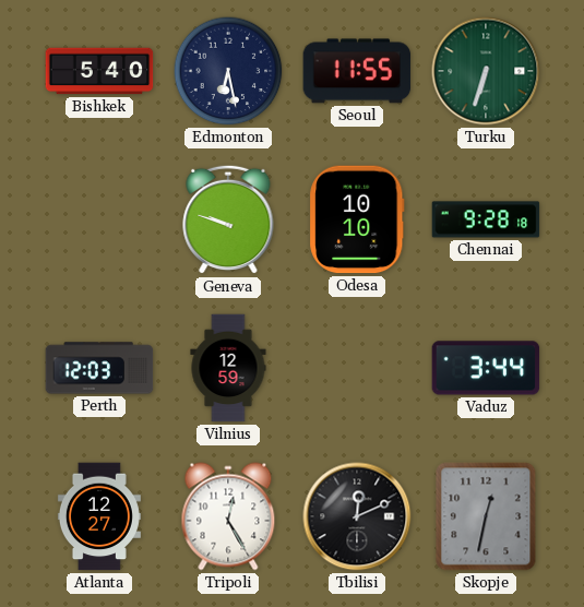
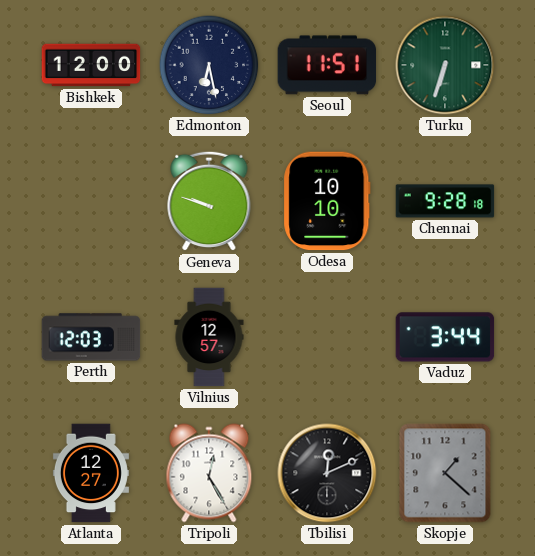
Bishkek: 5:40 -> 12:00
Seoul: 11:55 -> 11:51
Vilnius: 12:59 -> 12:57
Skopje: 12:32 -> 1:22
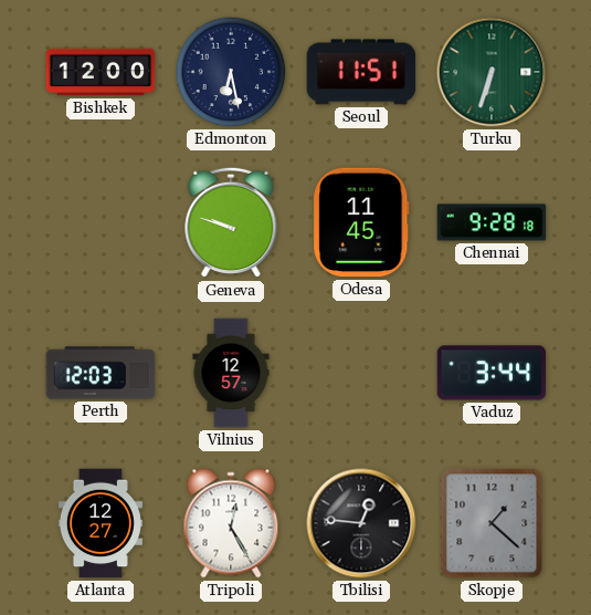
Odesa: 10:10 -> 11:45
Tbilisi: 12:11 -> 12:46
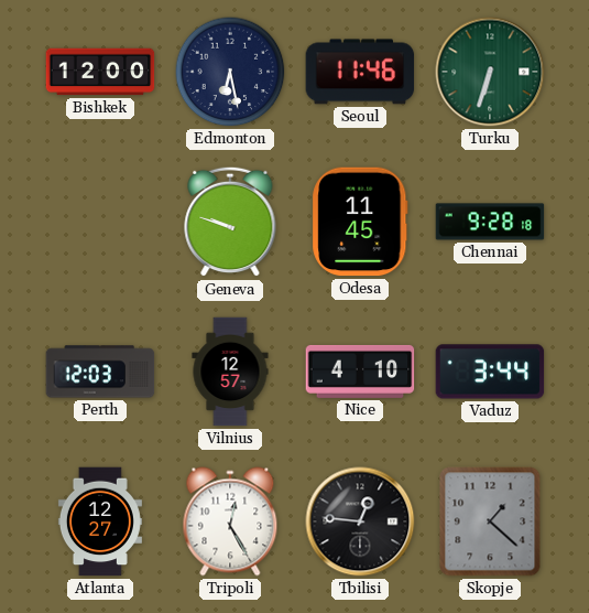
Seoul: 11:51 -> 11:46
Nice: none -> 4:10
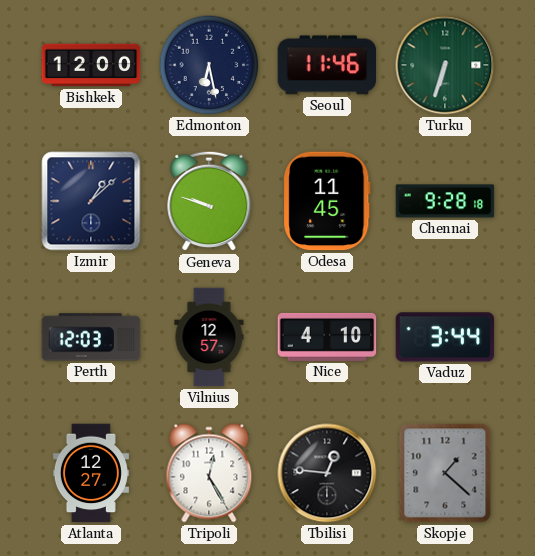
Izmir: none -> 1:08
